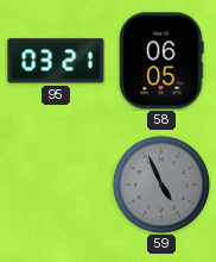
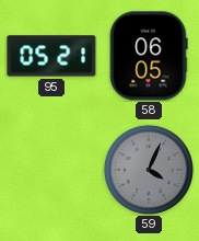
95: 03:21 -> 05:21
59: 4:56 -> 4:04
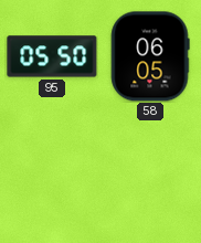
95: 05:21 -> 05:50
59: 4:04 -> none
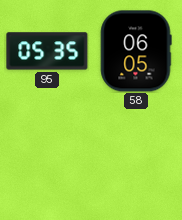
95: 05:50 -> 05:35
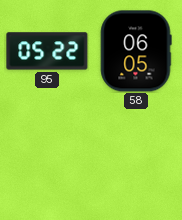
95: 05:35 -> 05:22
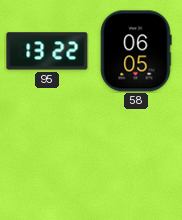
95: 05:22 -> 13:22
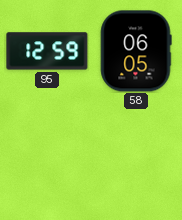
95: 13:22 -> 12:59
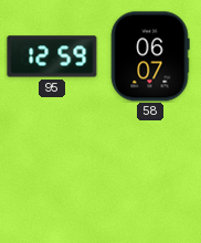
58: 06:05 -> 06:07
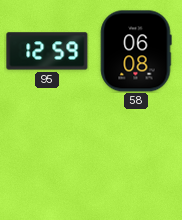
58: 06:07 -> 06:08
